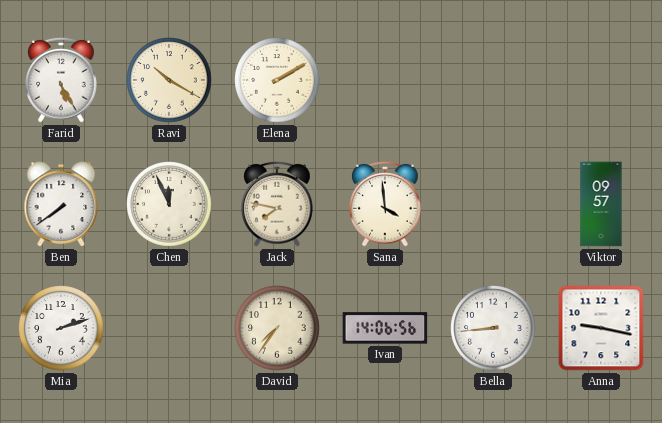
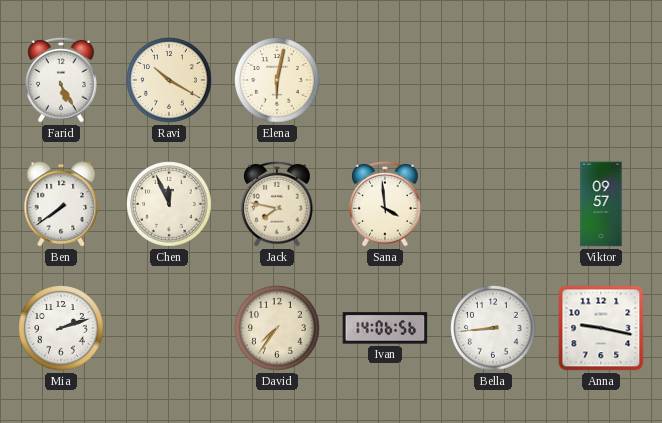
Elena: 2:10 -> 6:02
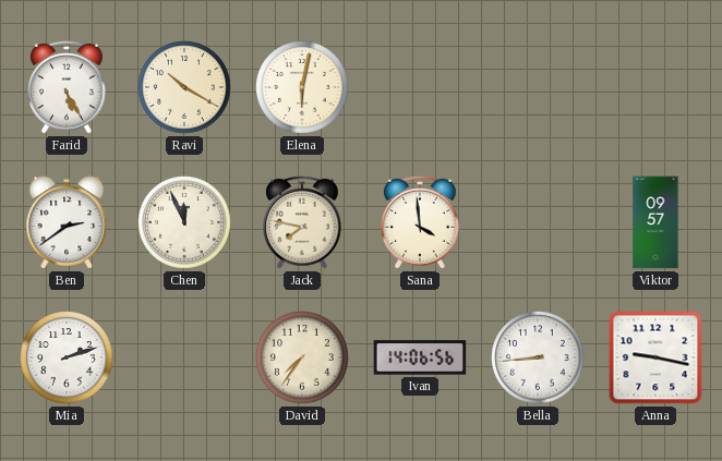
Ben: 7:39 -> 2:39
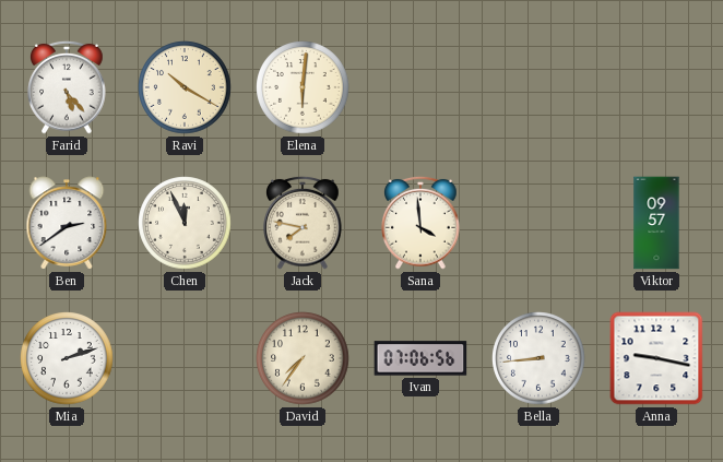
Farid: 5:25 -> 5:23
Elena: 6:02 -> 6:01
Ivan: 14:06 -> 07:06
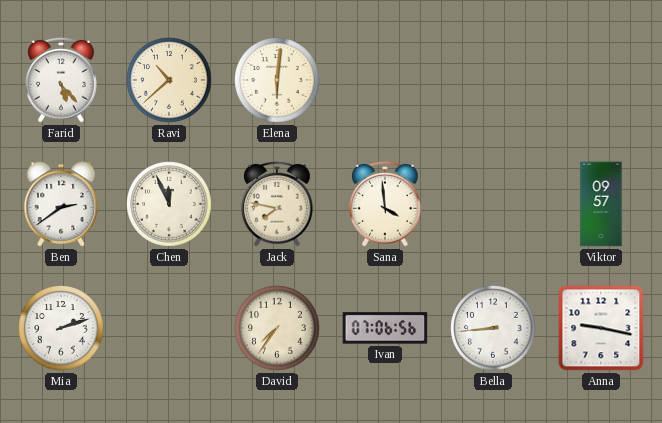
Ravi: 10:20 -> 10:38
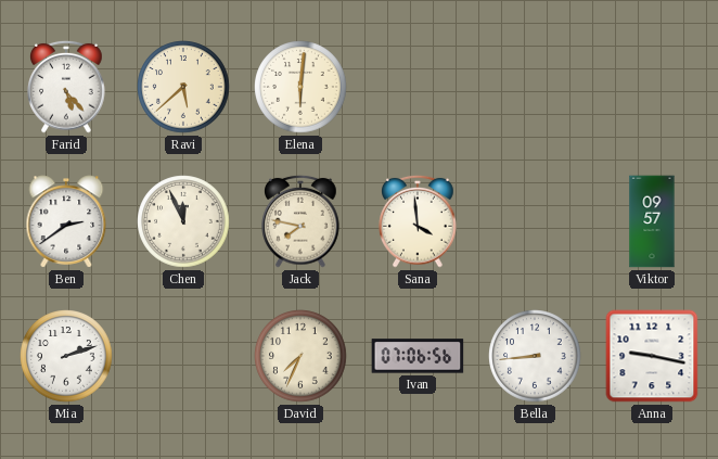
Ravi: 10:38 -> 5:38
David: 7:36 -> 7:34
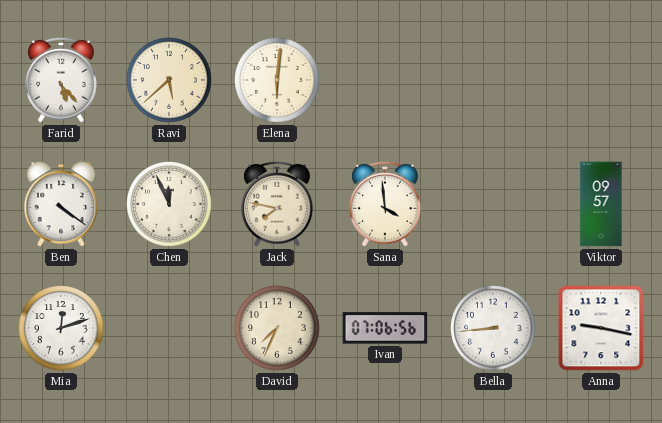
Ben: 2:39 -> 4:21
Mia: 2:12 -> 12:12
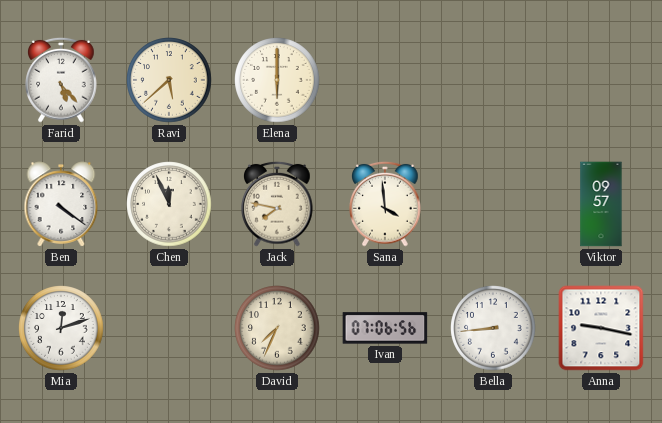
Elena: 6:01 -> 6:00
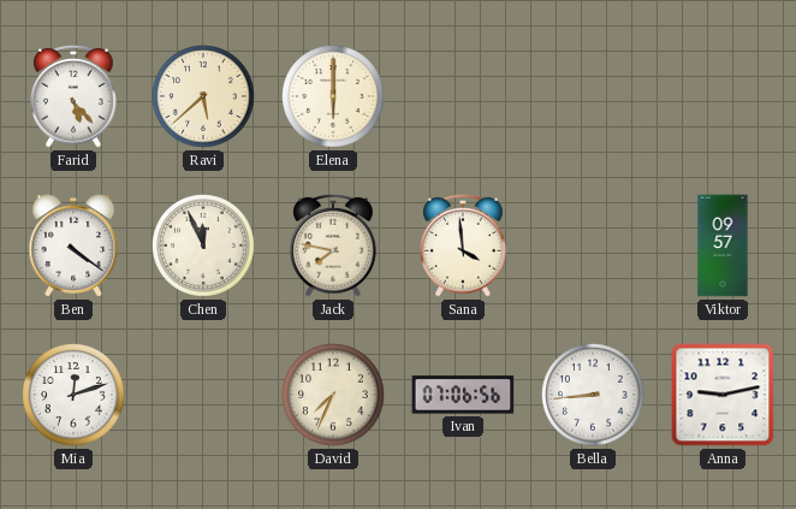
Anna: 9:17 -> 9:13
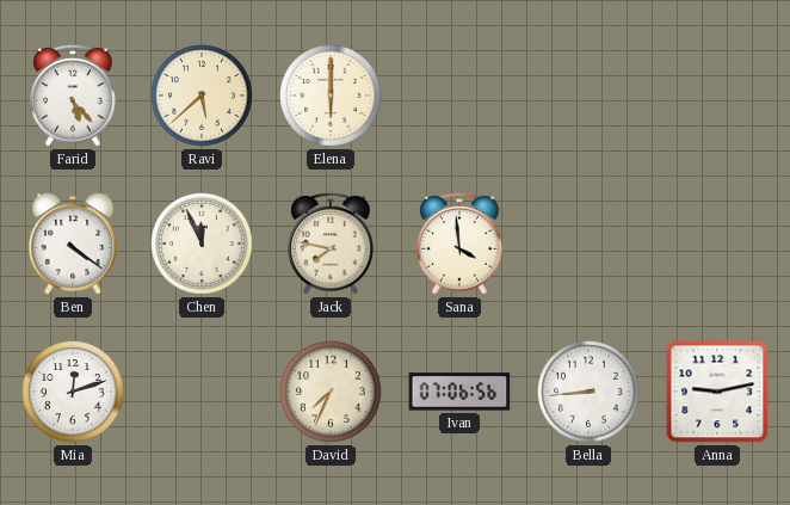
Viktor: 09:57 -> none
